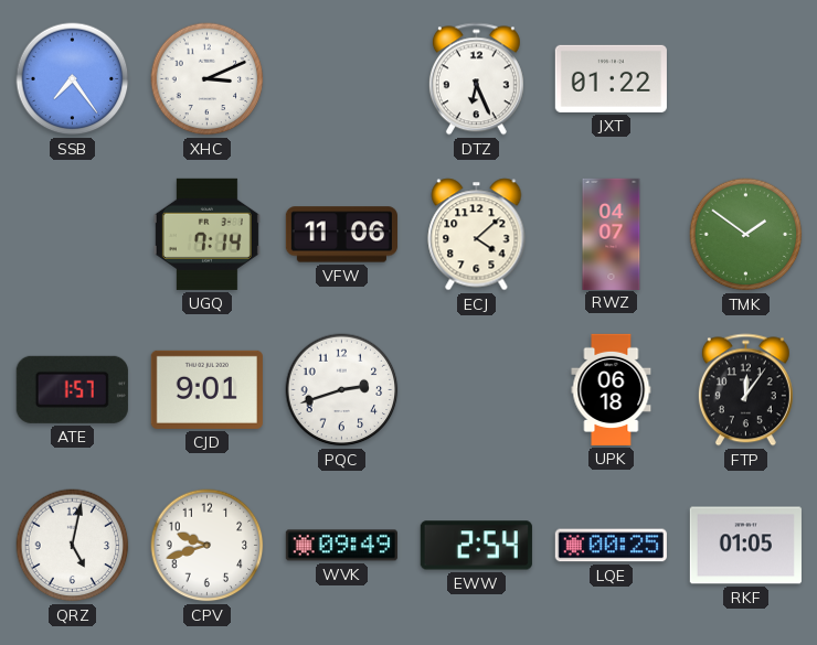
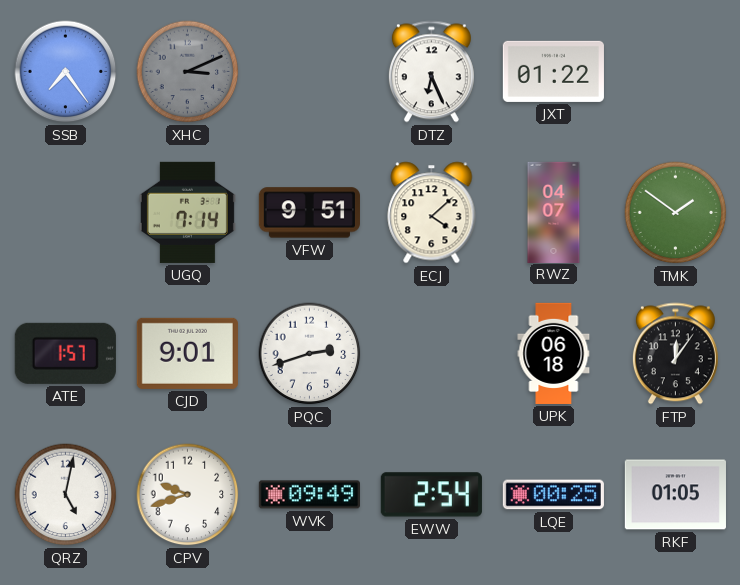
XHC dial: white -> grey
VFW: 11:06 -> 9:51
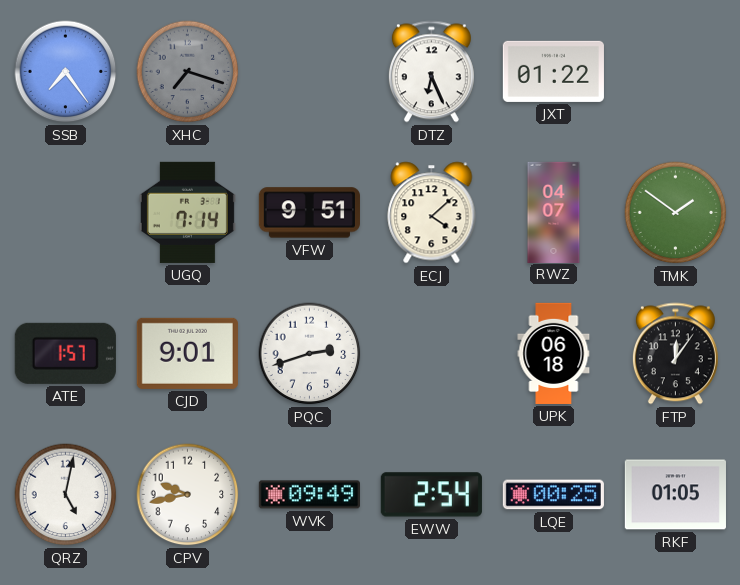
XHC: 3:11 -> 7:18
CPV: 9:42 -> 9:43
